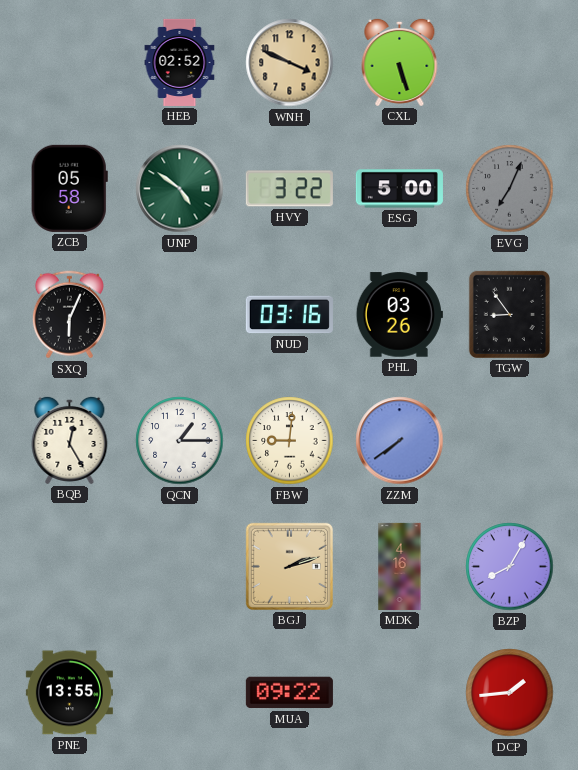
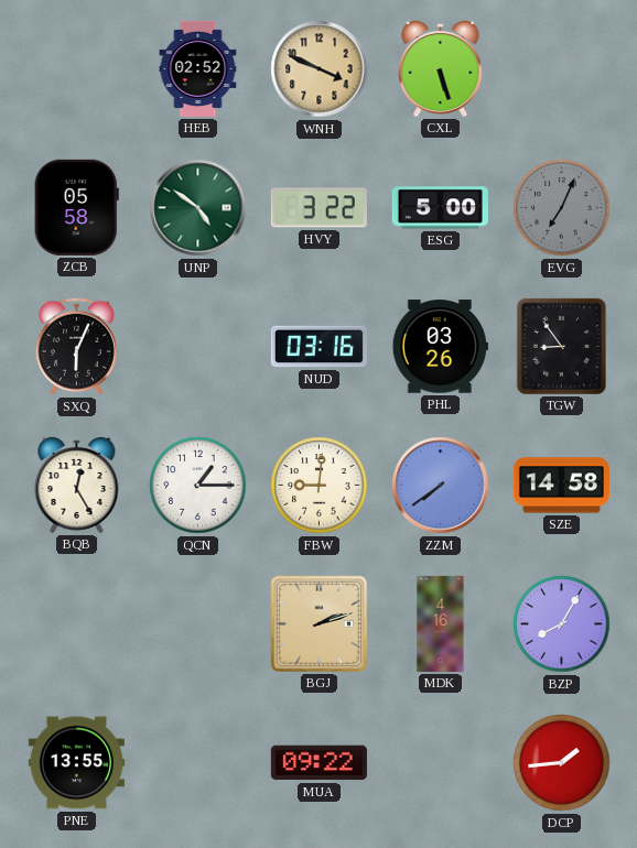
SZE: none -> 14:58
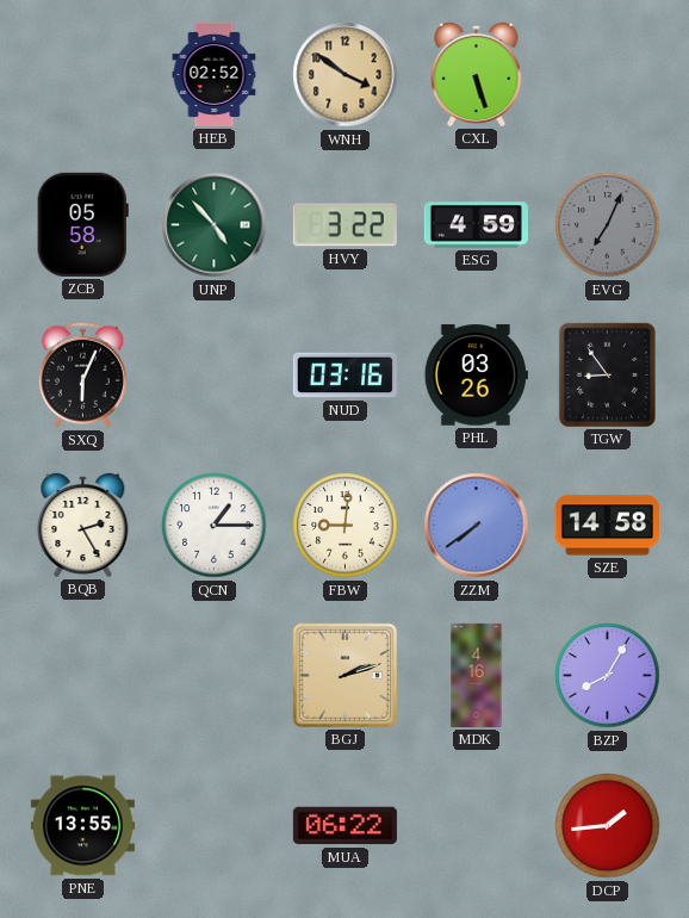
WNH: 3:49 -> 3:51
UNP: 4:51 -> 4:53
ESG: 5:00 -> 4:59
BQB: 12:25 -> 2:25
MUA: 09:22 -> 06:22
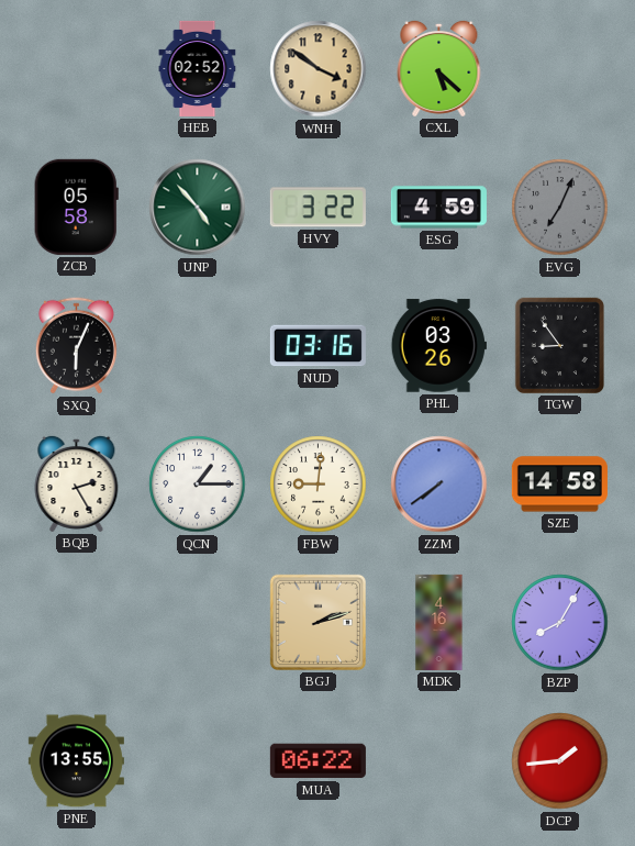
CXL: 5:27 -> 5:22
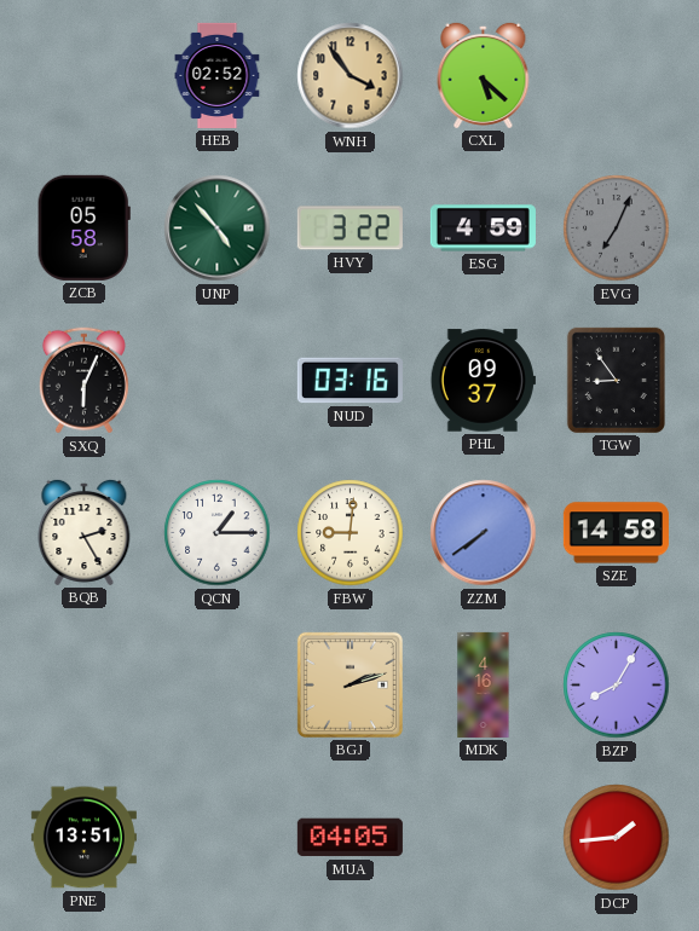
WNH: 3:51 -> 3:54
PHL: 03:26 -> 09:37
PNE: 13:55 -> 13:51
MUA: 06:22 -> 04:05
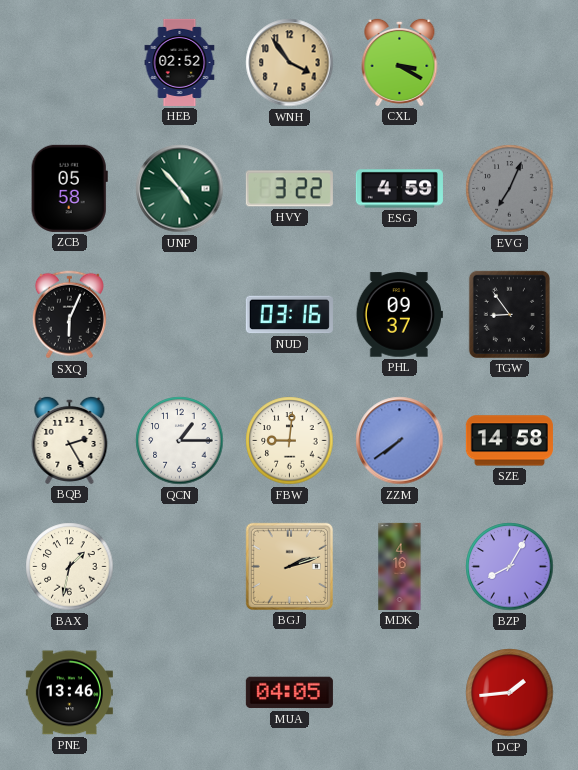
CXL: 5:22 -> 3:20
BAX: none -> 1:32
PNE: 13:51 -> 13:46
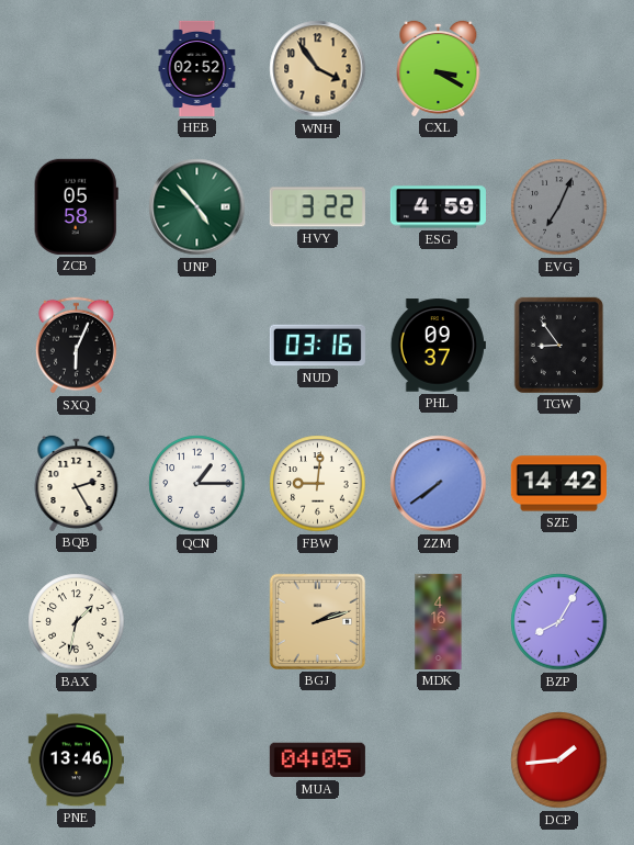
SZE: 14:58 -> 14:42
